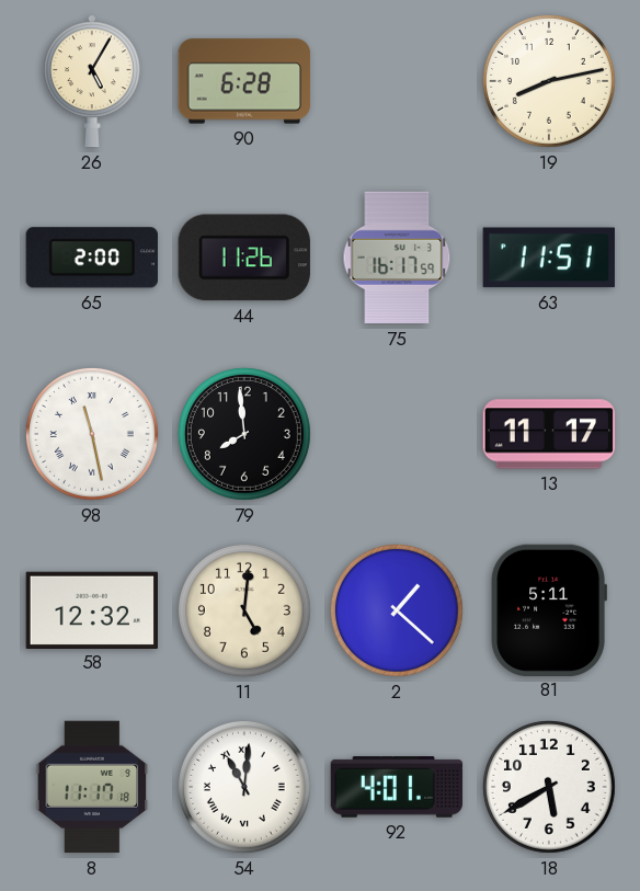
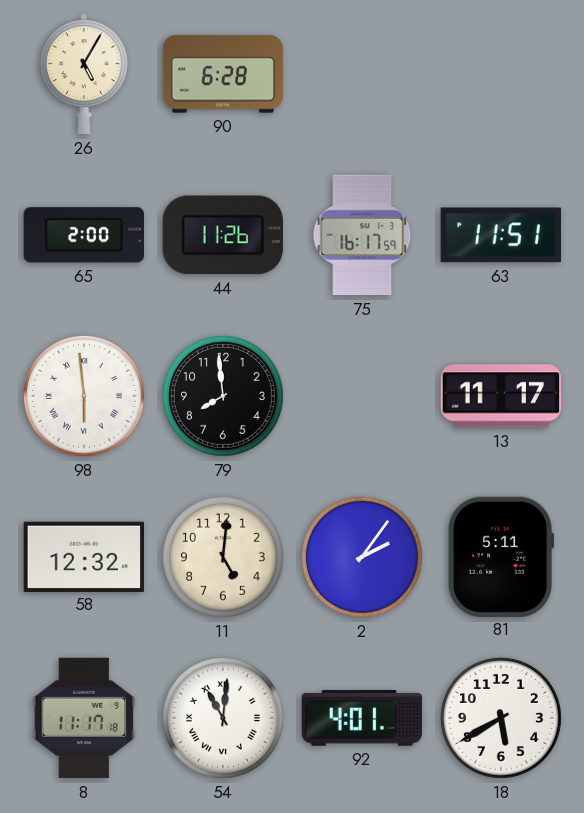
19: 8:13 -> none
98: 11:28 -> 5:59
2: 1:22 -> 2:06
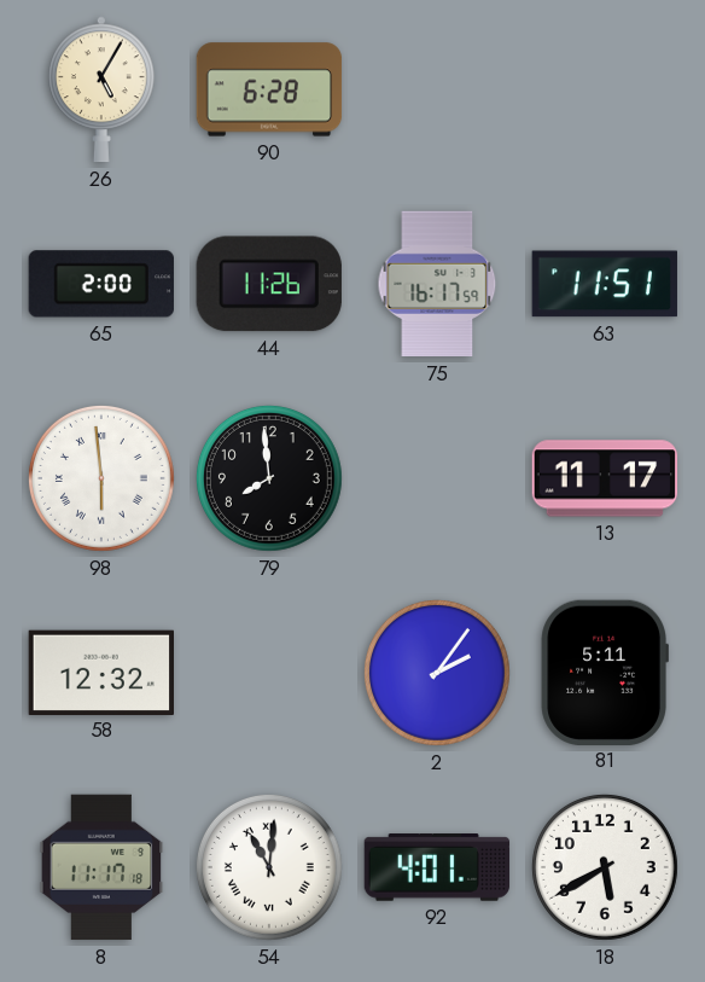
11: 5:01 -> none
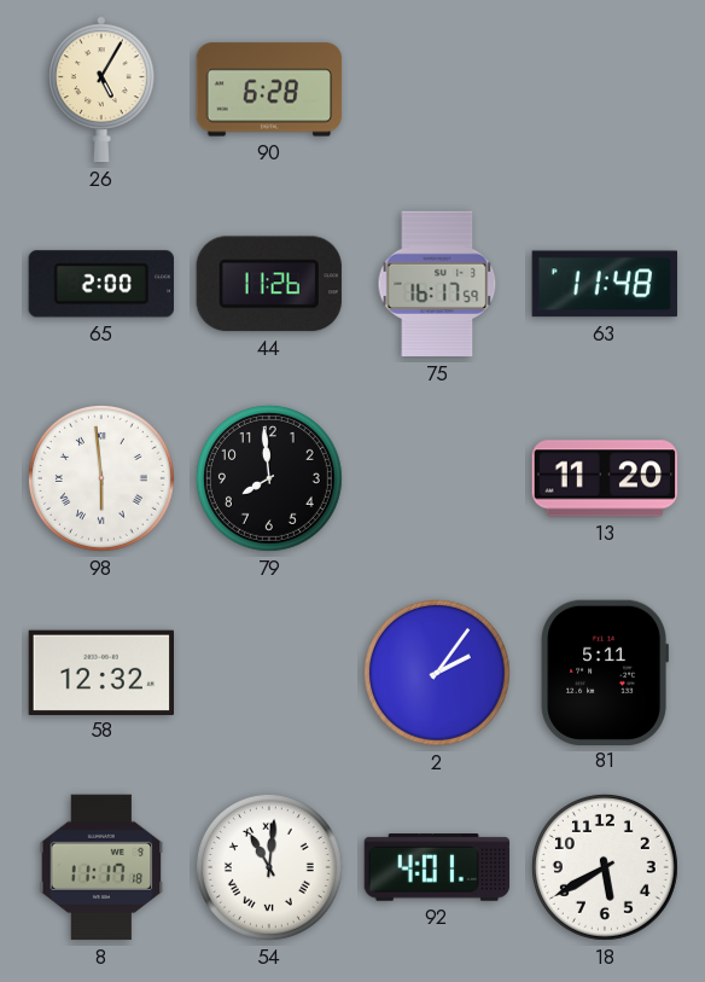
63: 11:51 -> 11:48
13: 11:17 -> 11:20
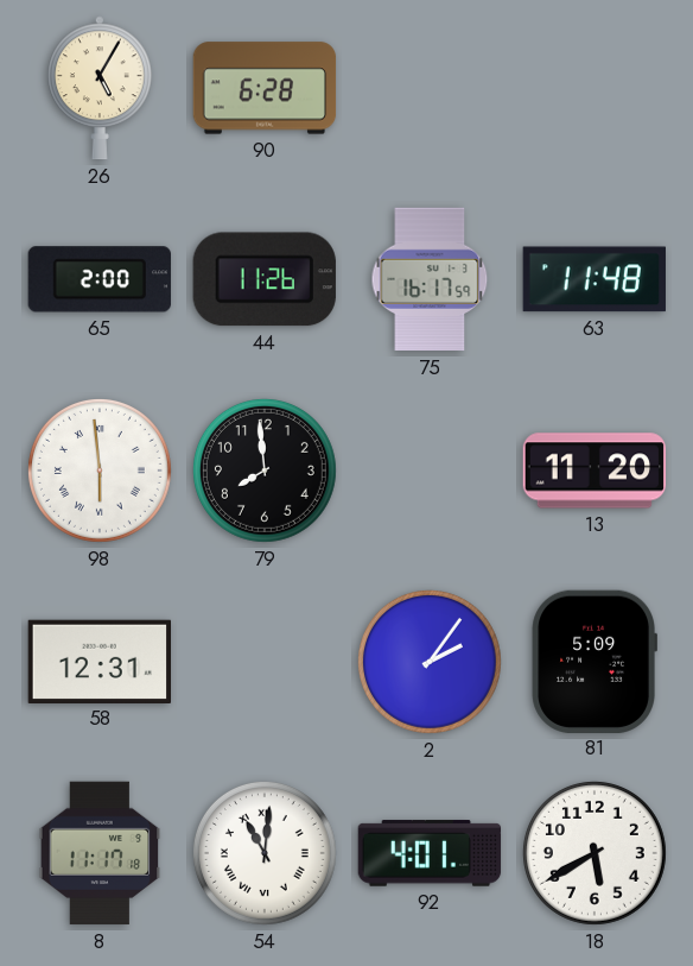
58: 12:32 -> 12:31
81: 5:11 -> 5:09
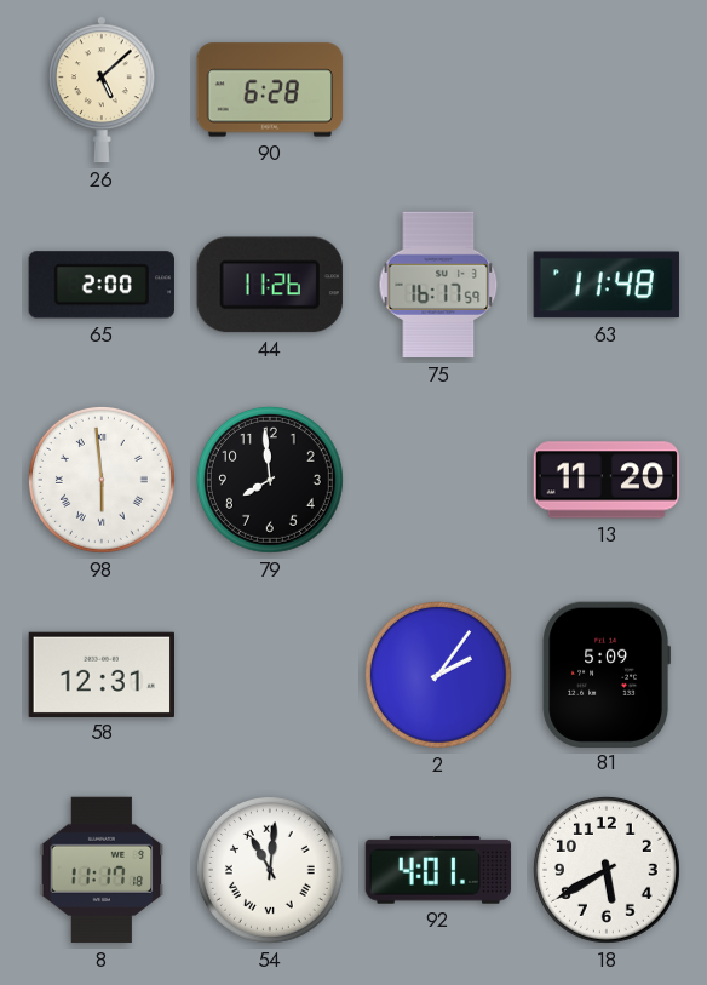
26: 5:05 -> 5:08
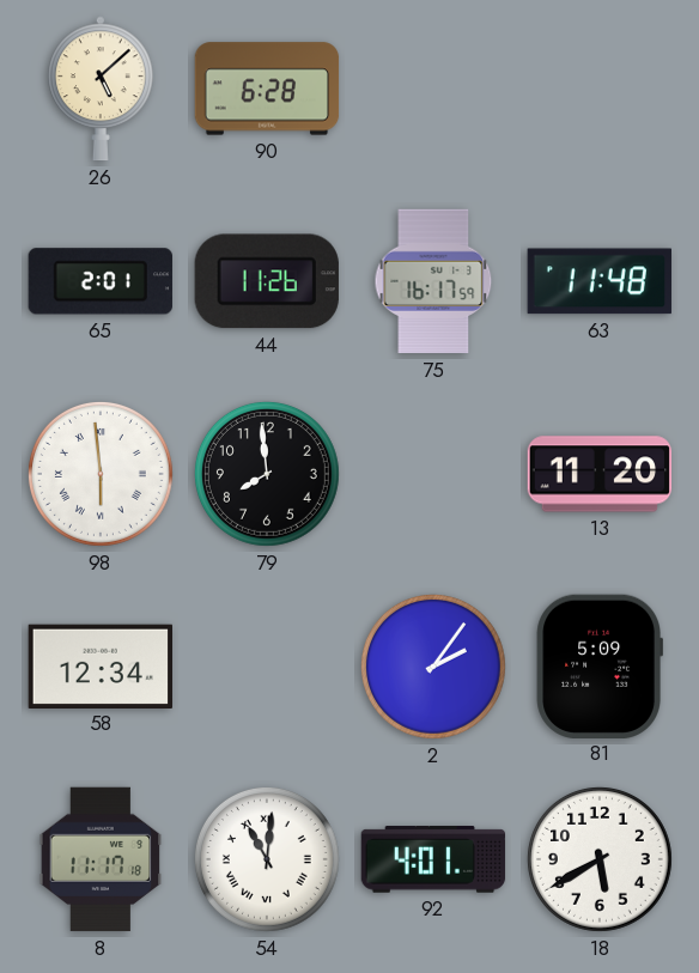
65: 2:00 -> 2:01
58: 12:31 -> 12:34
